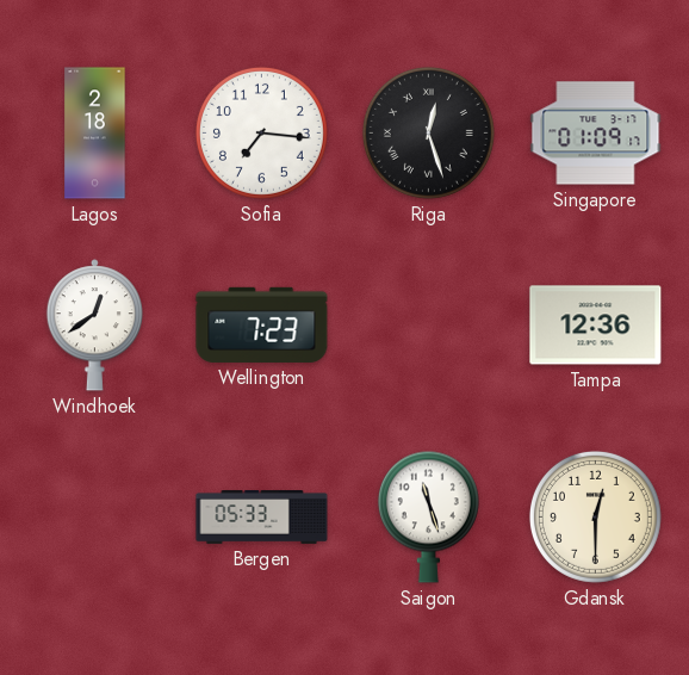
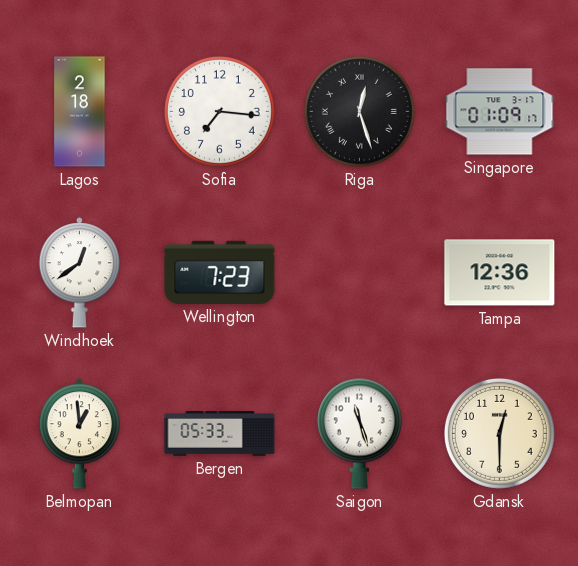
Belmopan: none -> 12:59
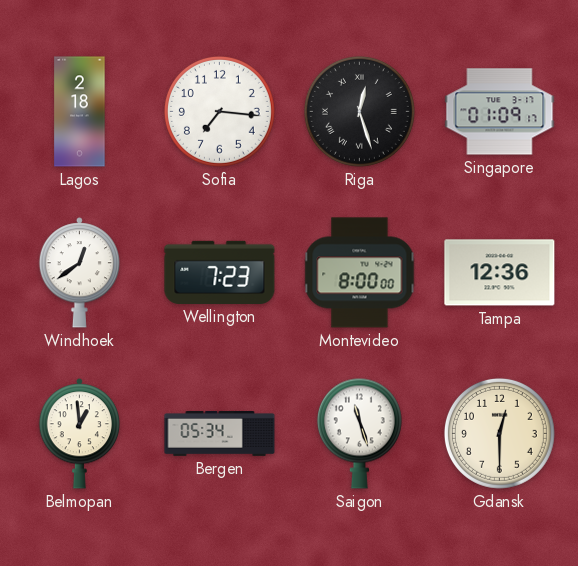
Montevideo: none -> 8:00
Bergen: 05:33 -> 05:34
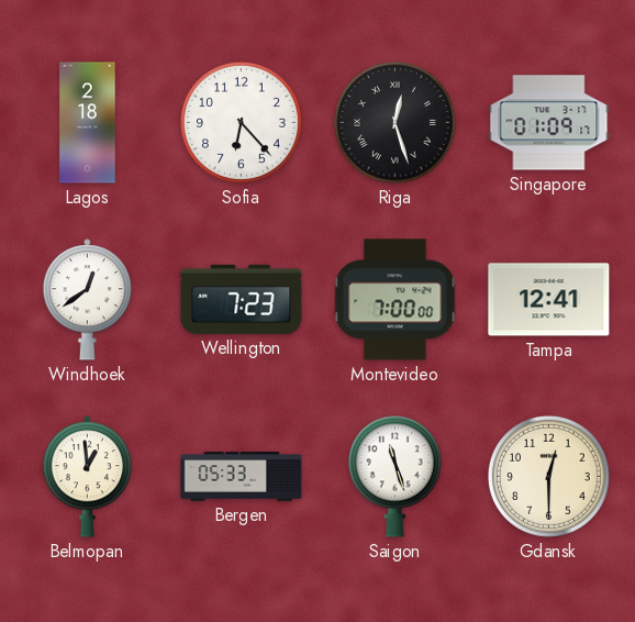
Sofia: 7:16 -> 6:23
Montevideo: 8:00 -> 7:00
Tampa: 12:36 -> 12:41
Bergen: 05:34 -> 05:33
